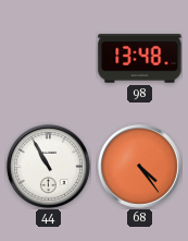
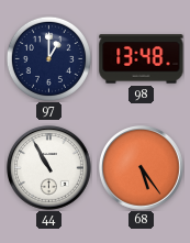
97: none -> 1:00
68: 4:24 -> 5:24
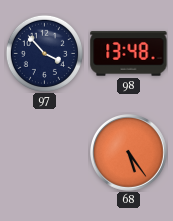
97: 1:00 -> 3:53
44: 10:55 -> none
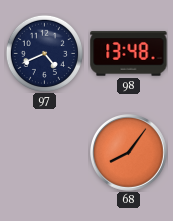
97: 3:53 -> 4:41
68: 5:24 -> 8:06
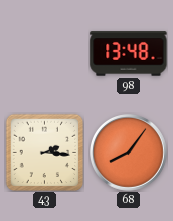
97: 4:41 -> none
43: none -> 2:16
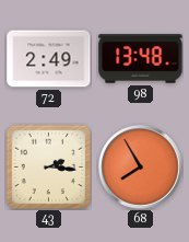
72: none -> 2:49
68: 8:06 -> 7:55
